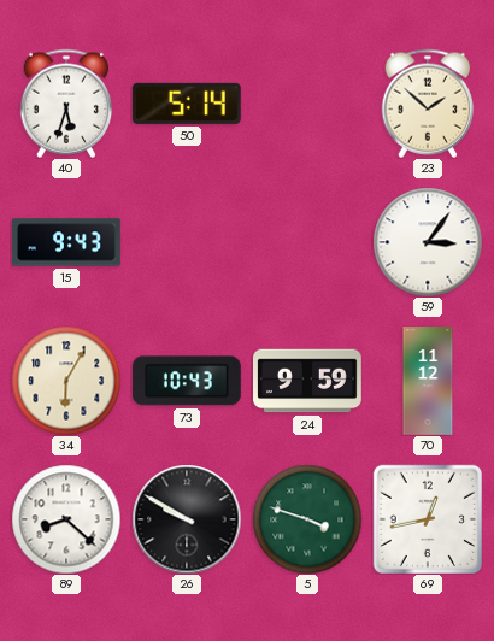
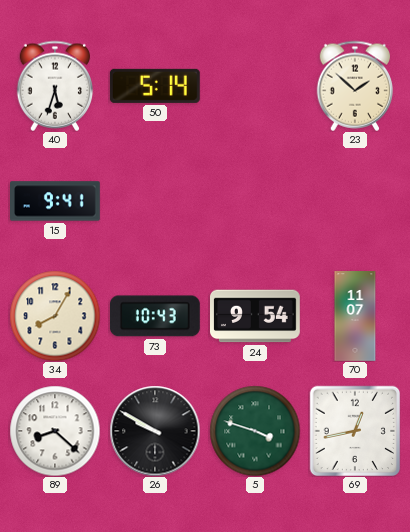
15: 9:43 -> 9:41
59: 3:06 -> none
34: 6:05 -> 8:05
24: 9:59 -> 9:54
70: 11:12 -> 11:07
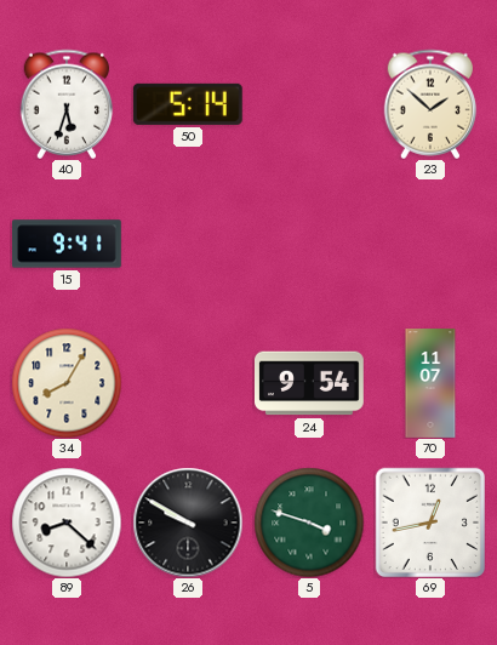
73: 10:43 -> none
